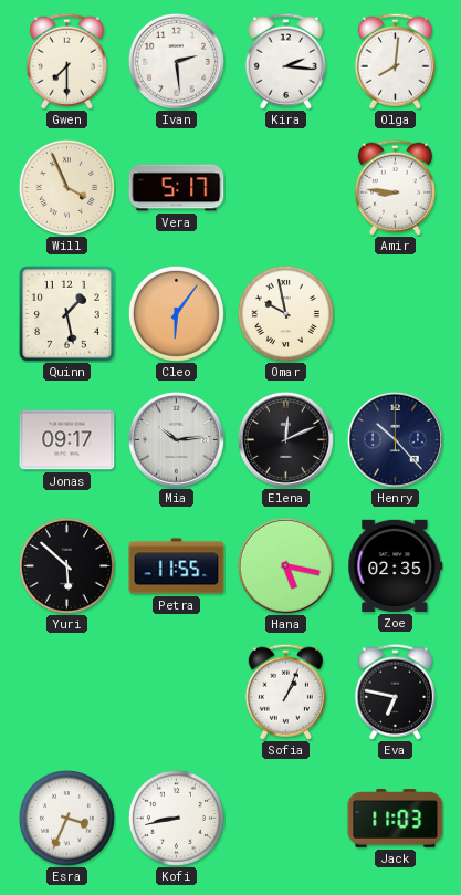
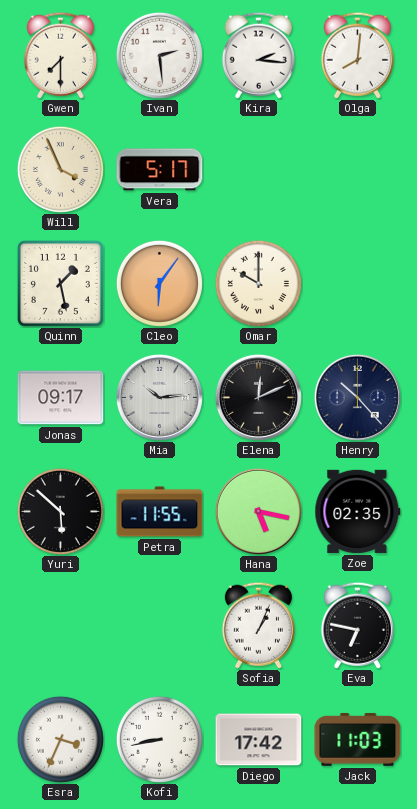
Amir: 8:46 -> none
Omar: 9:58 -> 10:00
Diego: none -> 17:42
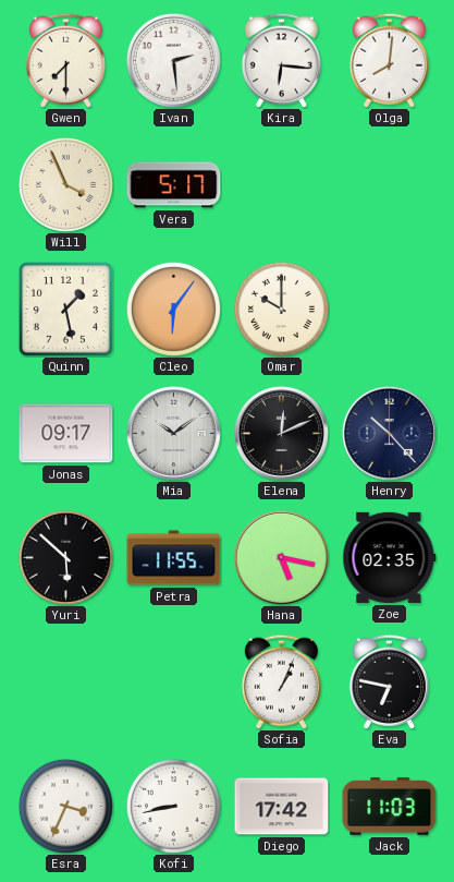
Kira: 2:16 -> 6:16
Mia: 10:14 -> 10:09
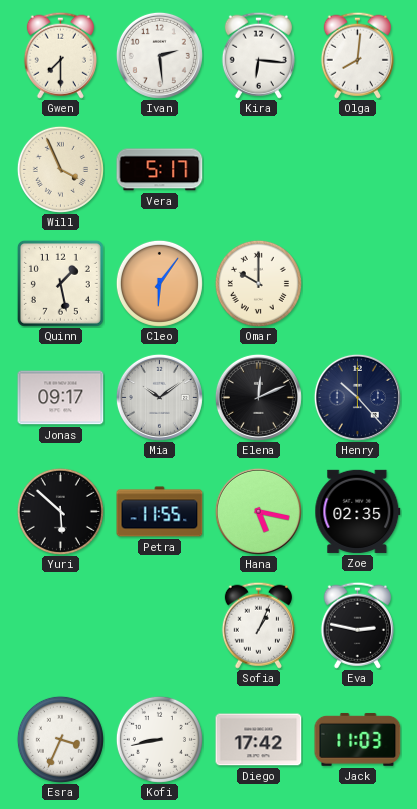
Eva: 6:47 -> 2:47
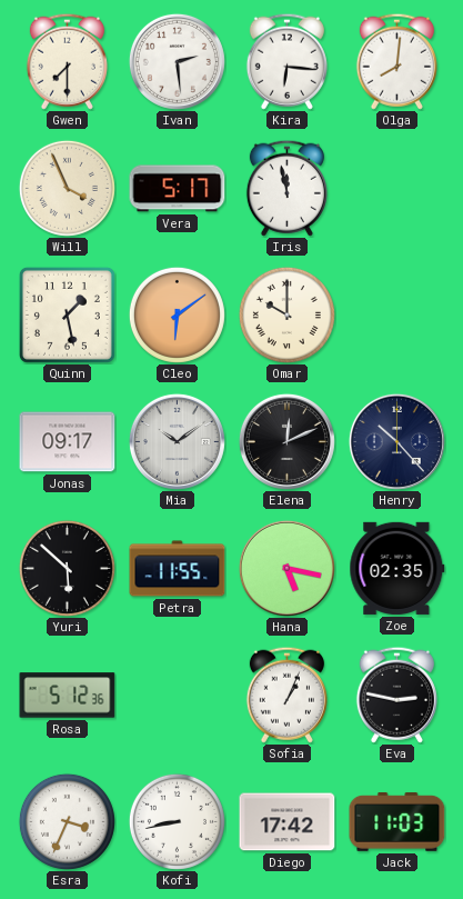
Iris: none -> 11:58
Cleo: 6:06 -> 6:09
Rosa: none -> 5:12
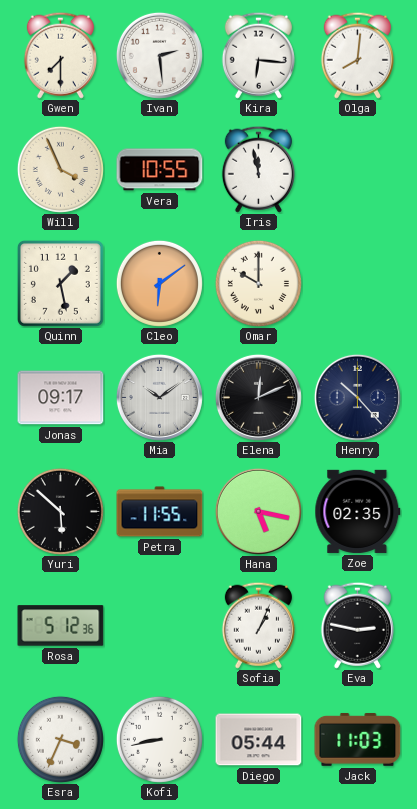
Vera: 5:17 -> 10:55
Diego: 17:42 -> 05:44
